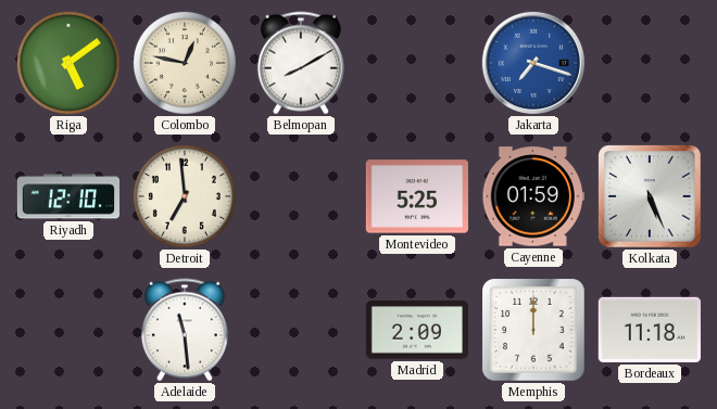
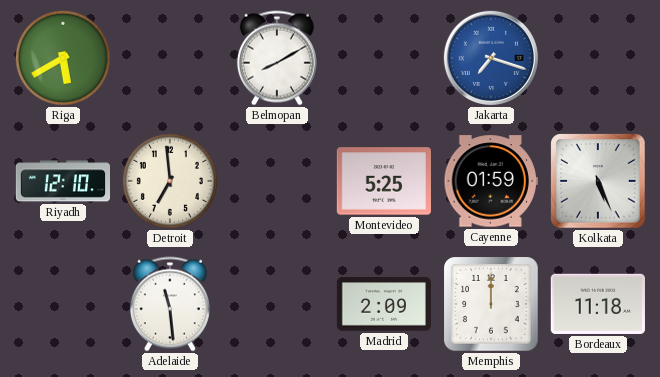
Riga: 5:09 -> 5:40
Colombo: 12:47 -> none
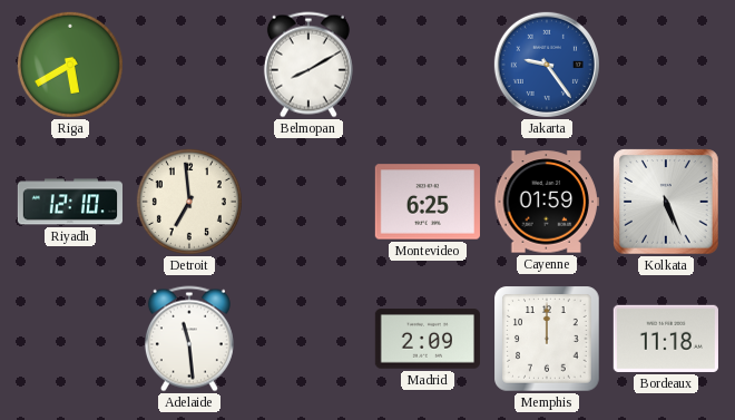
Jakarta: 7:18 -> 9:24
Montevideo: 5:25 -> 6:25
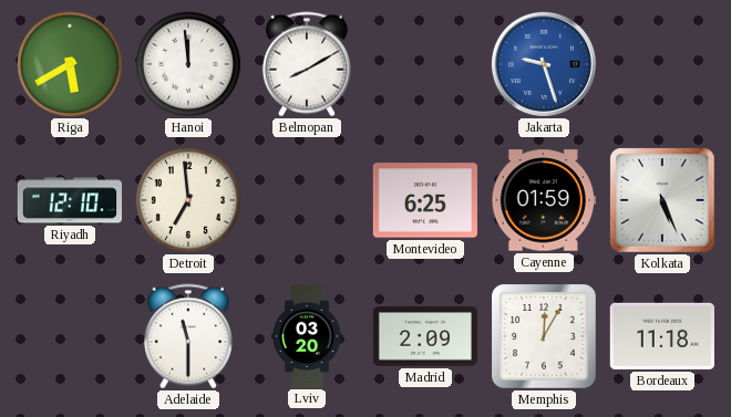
Hanoi: none -> 11:59
Jakarta: 9:24 -> 9:27
Adelaide: 11:29 -> 11:30
Lviv: none -> 03:20
Memphis: 12:00 -> 12:05
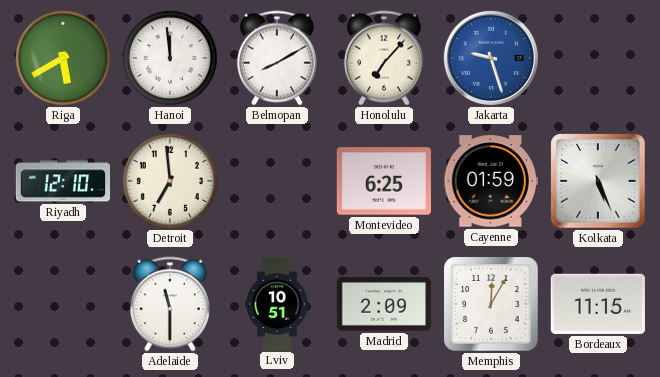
Honolulu: none -> 7:07
Lviv: 03:20 -> 10:51
Bordeaux: 11:18 -> 11:15
